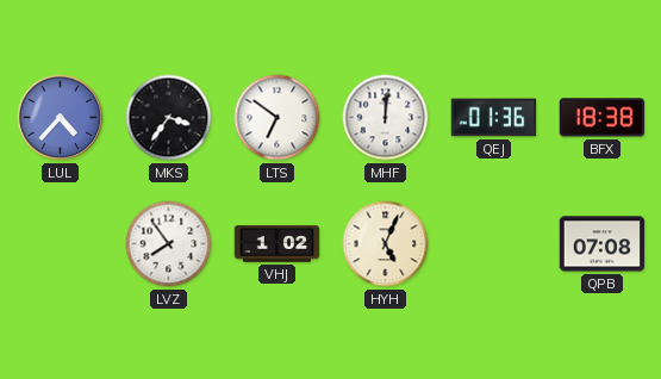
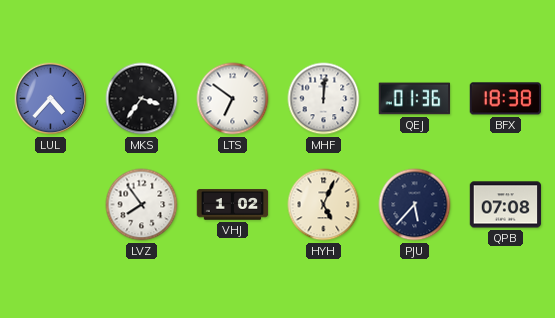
PJU: none -> 5:37
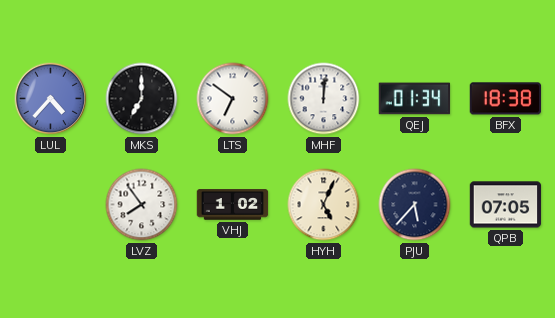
MKS: 3:36 -> 7:00
QEJ: 01:36 -> 01:34
QPB: 07:08 -> 07:05
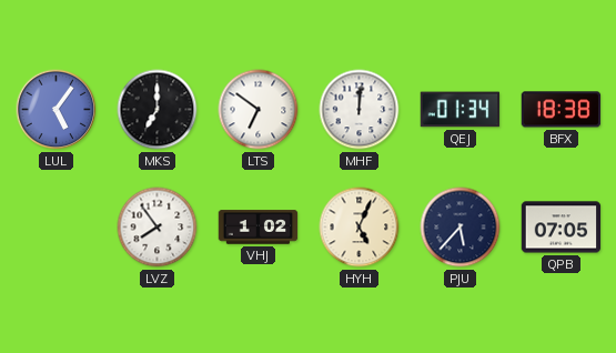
LUL: 4:37 -> 5:06
